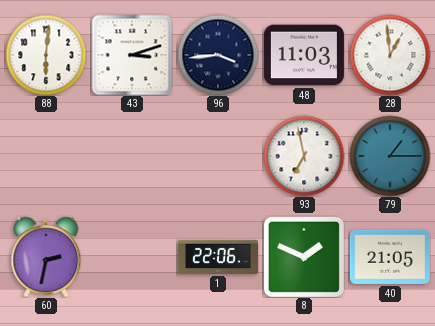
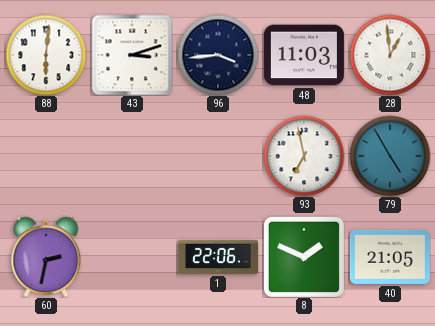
79: 1:15 -> 4:55
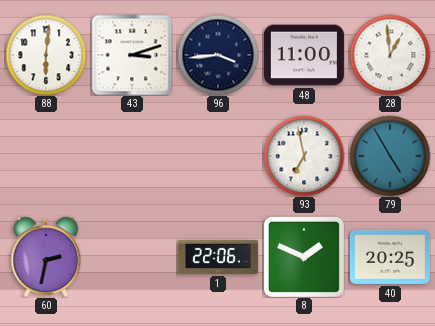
48: 11:03 -> 11:00
40: 21:05 -> 20:25
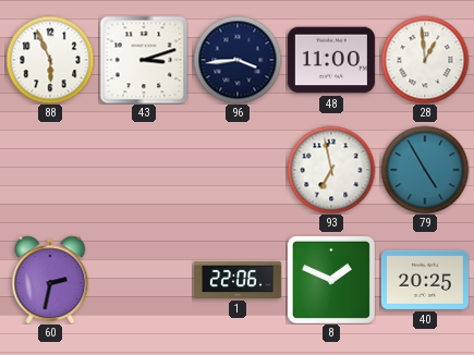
88: 6:01 -> 5:56
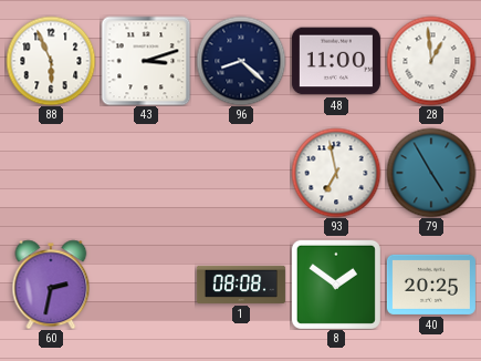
96: 3:44 -> 8:22
1: 22:06 -> 08:08
8: 1:49 -> 1:51
